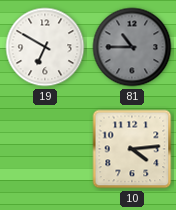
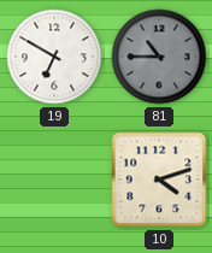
10: 4:14 -> 4:12
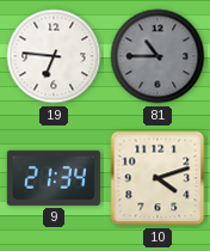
19: 6:50 -> 6:46
9: none -> 21:34
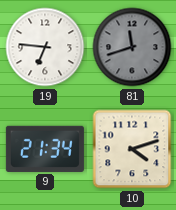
81: 10:45 -> 11:42
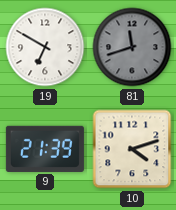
19: 6:46 -> 6:50
9: 21:34 -> 21:39
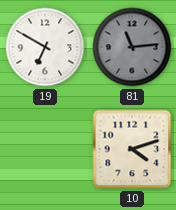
81: 11:42 -> 11:14
9: 21:39 -> none
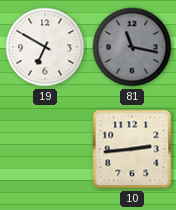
81: 11:14 -> 11:17
10: 4:12 -> 2:44
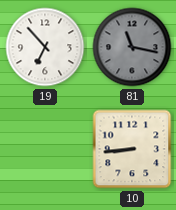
19: 6:50 -> 6:53
10: 2:44 -> 8:44
